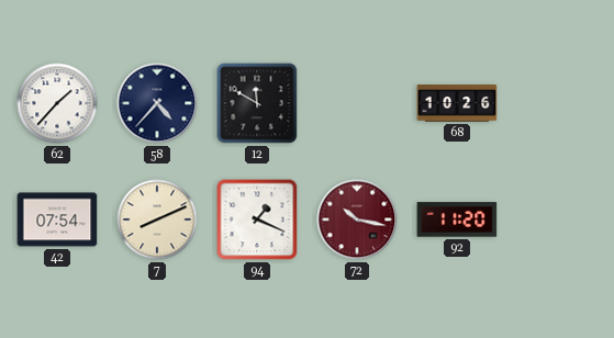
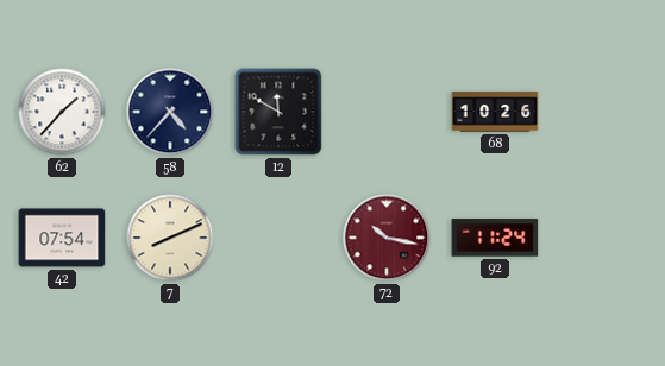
94: 1:19 -> none
92: 11:20 -> 11:24
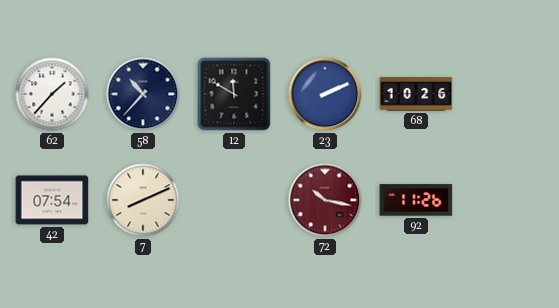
58: 4:37 -> 10:37
23: none -> 2:11
92: 11:24 -> 11:26
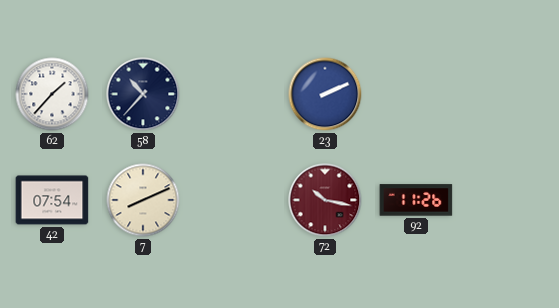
12: 11:50 -> none
68: 10:26 -> none
